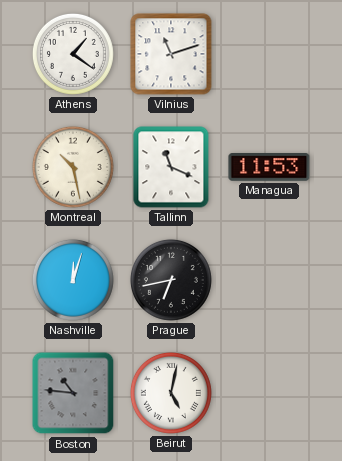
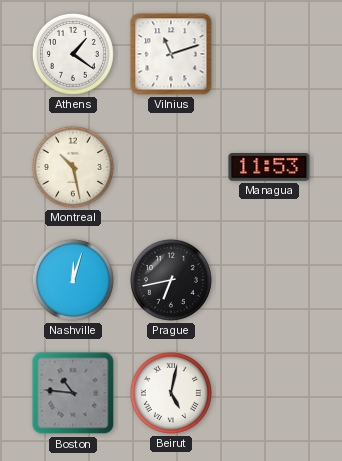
Tallinn: 11:19 -> none
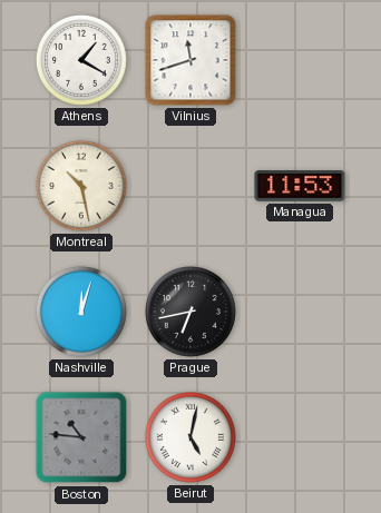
Athens: 1:21 -> 1:20
Vilnius: 11:12 -> 11:42
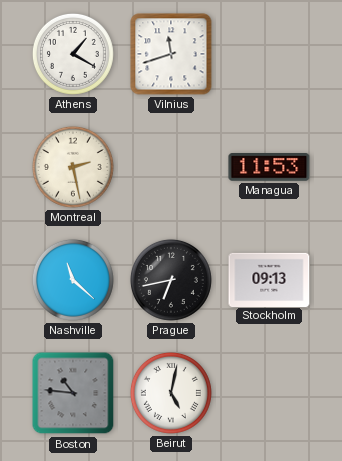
Montreal: 10:28 -> 2:28
Nashville: 12:03 -> 11:22
Stockholm: none -> 09:13
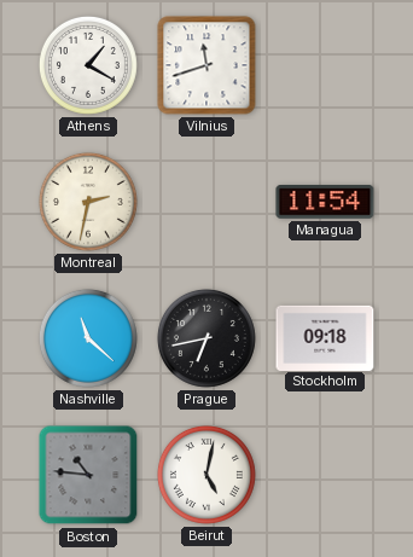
Montreal: 2:28 -> 2:32
Managua: 11:53 -> 11:54
Stockholm: 09:13 -> 09:18
